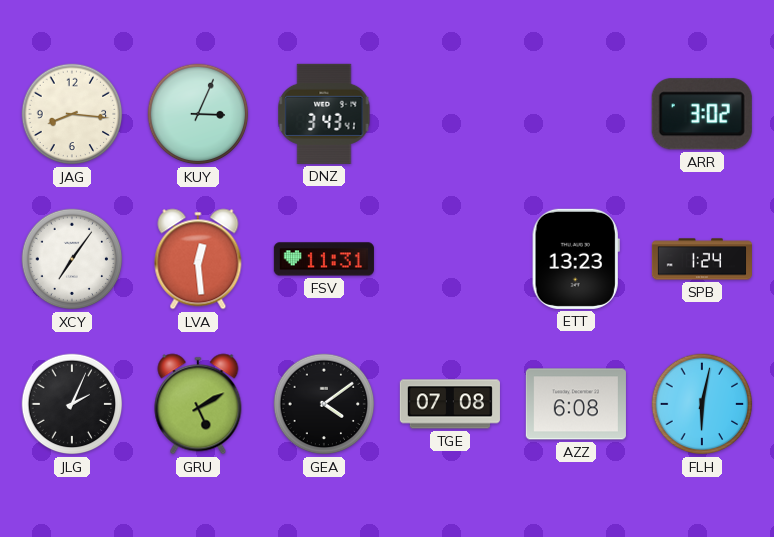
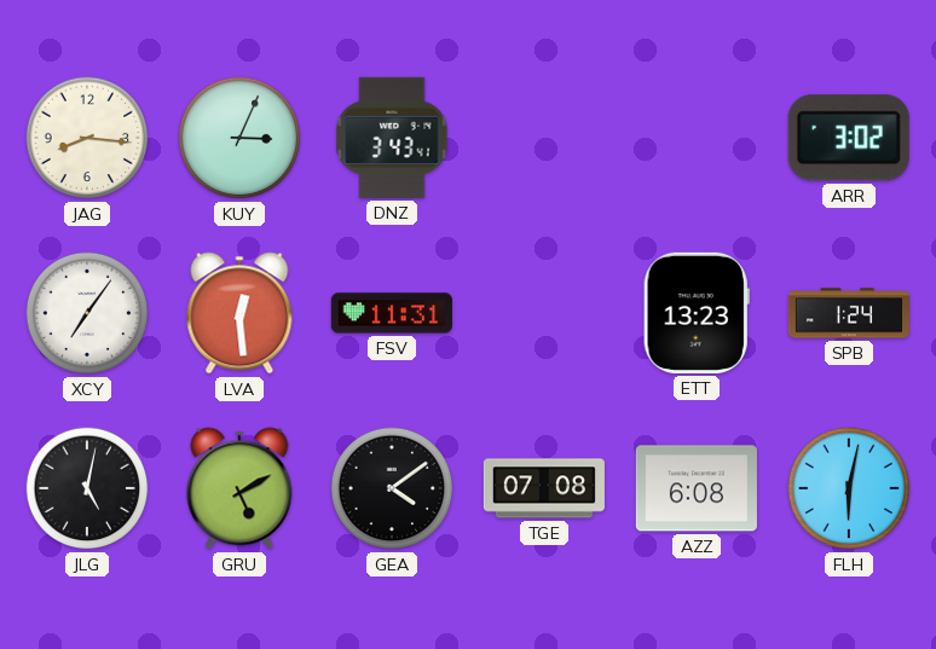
JLG: 2:04 -> 5:02
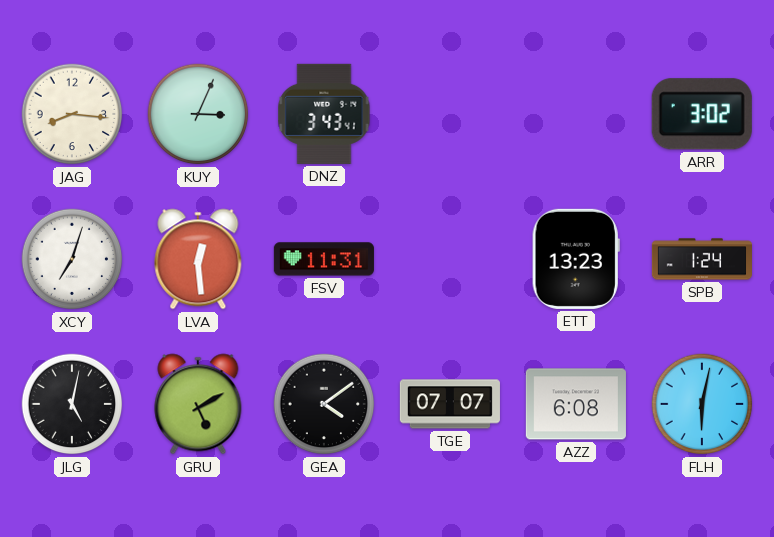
XCY: 7:06 -> 7:03
TGE: 07:08 -> 07:07
